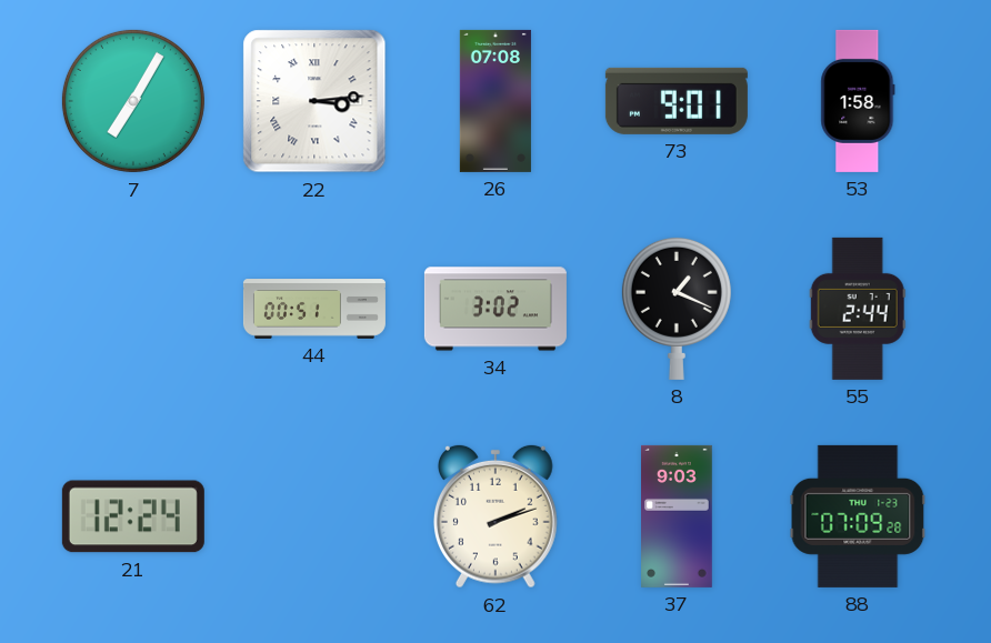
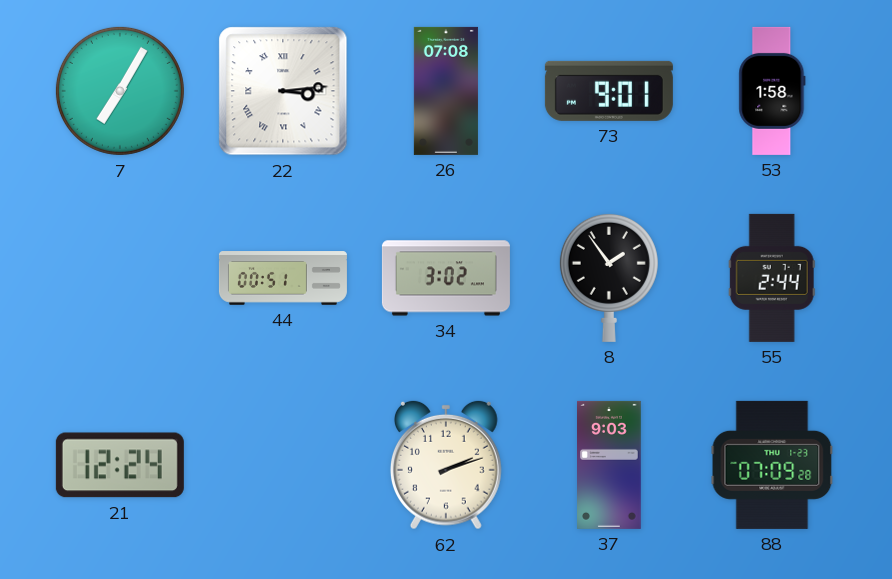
8: 1:19 -> 1:54
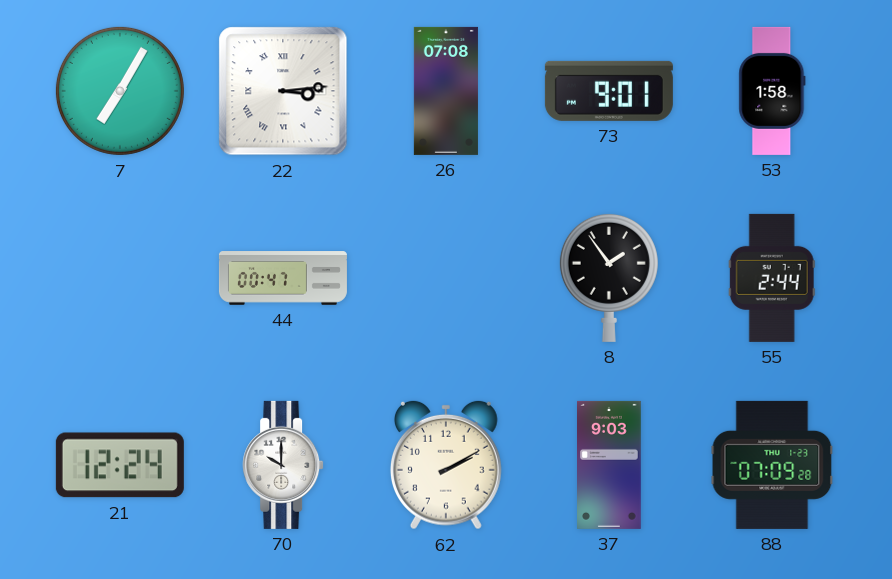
44: 00:51 -> 00:47
34: 3:02 -> none
70: none -> 10:00
62: 2:12 -> 2:10
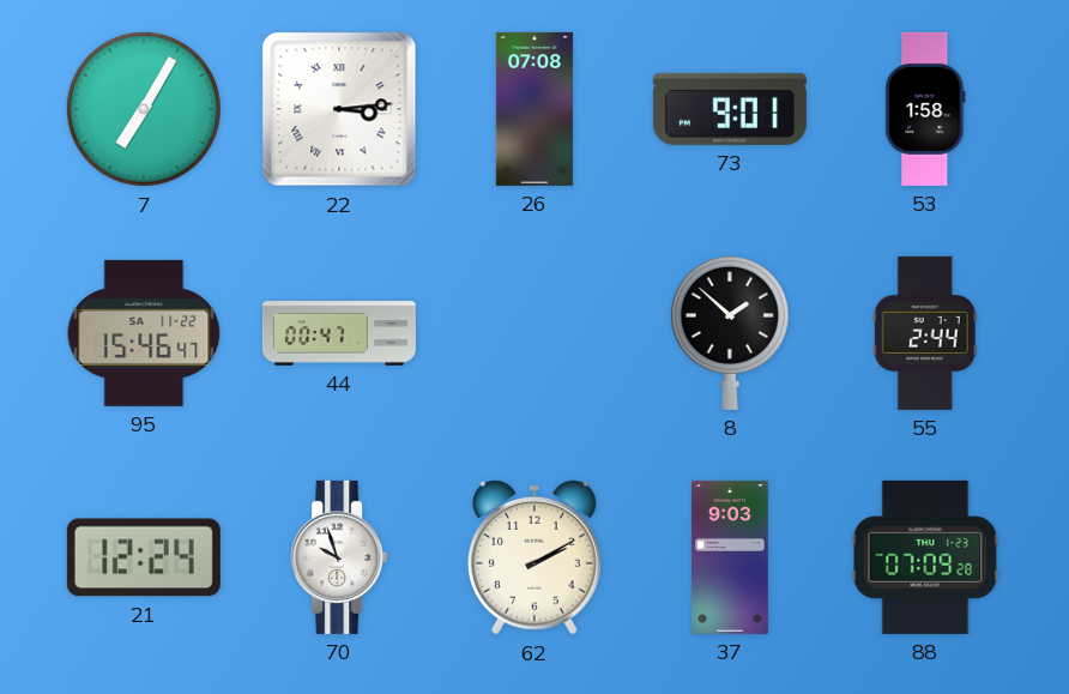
95: none -> 15:46
8: 1:54 -> 1:52
70: 10:00 -> 9:57
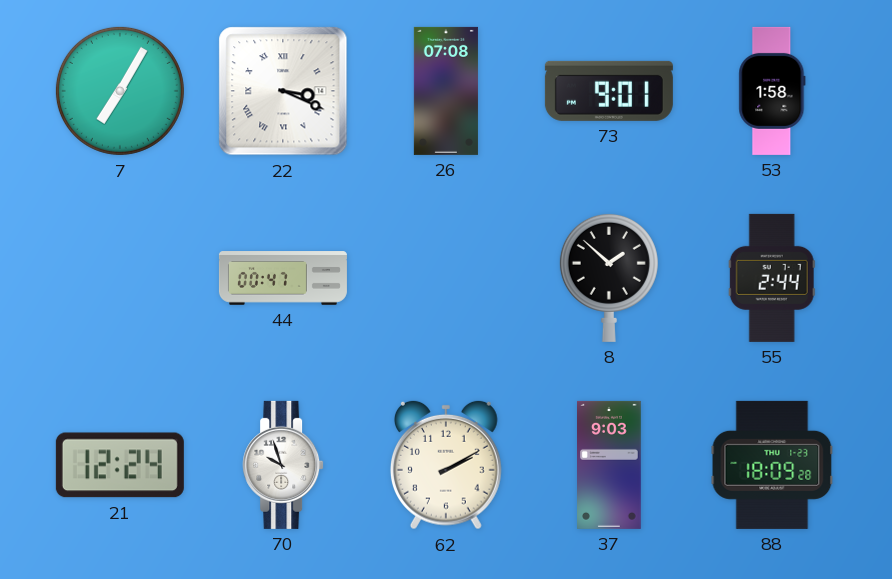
22: 3:14 -> 3:19
95: 15:46 -> none
88: 07:09 -> 18:09
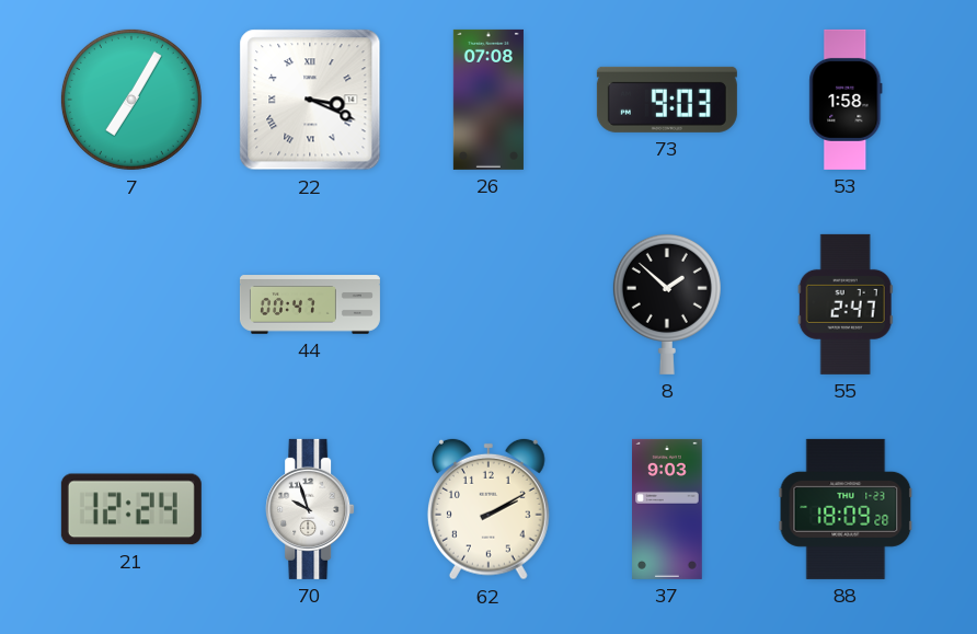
73: 9:01 -> 9:03
55: 2:44 -> 2:47
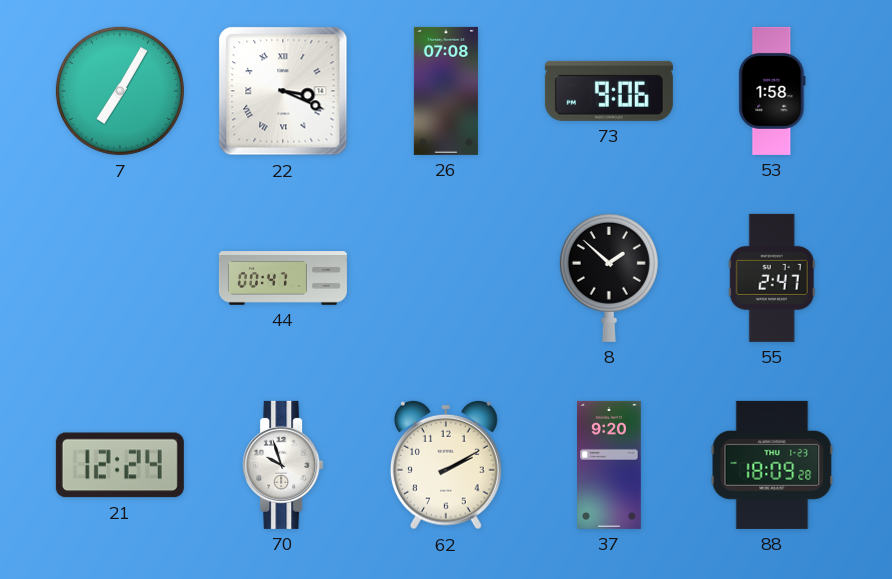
73: 9:03 -> 9:06
37: 9:03 -> 9:20
